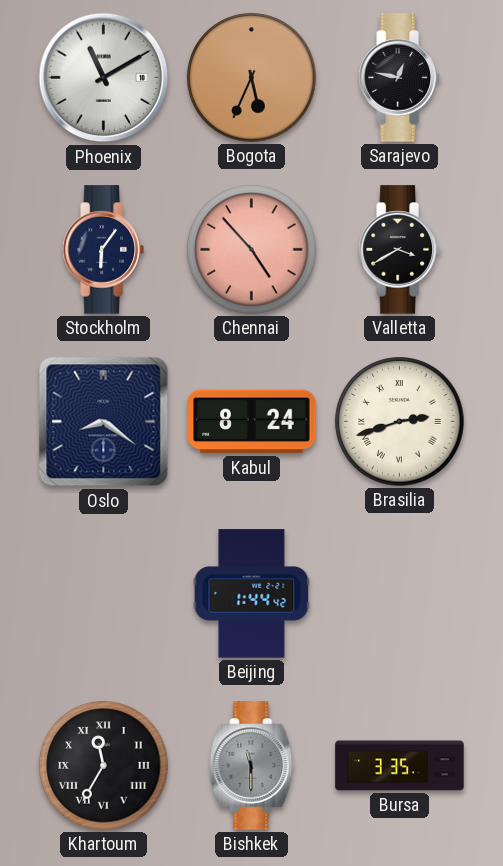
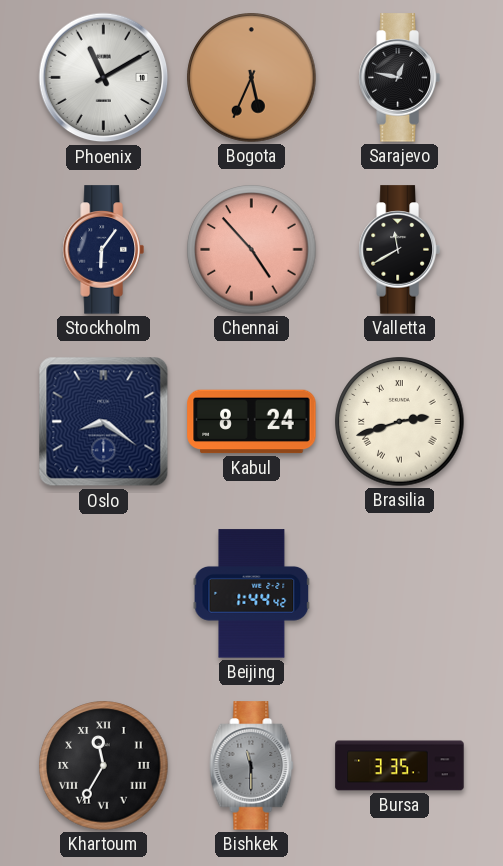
Valletta: 3:40 -> 11:40
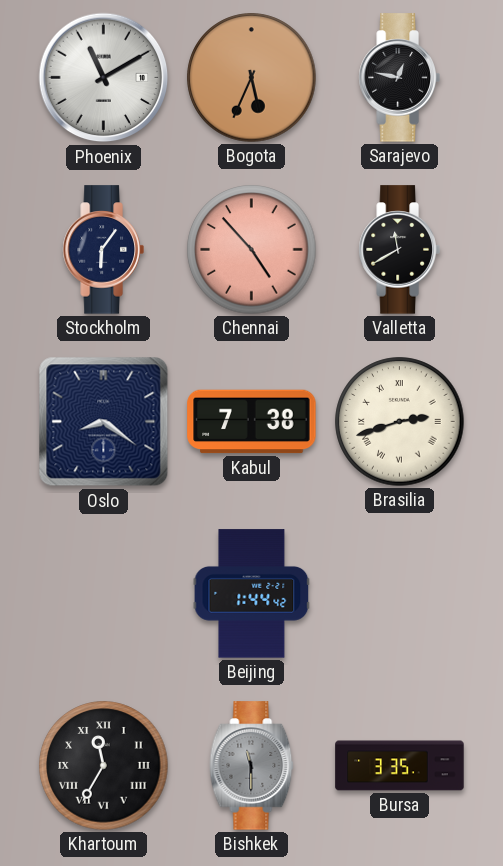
Kabul: 8:24 -> 7:38
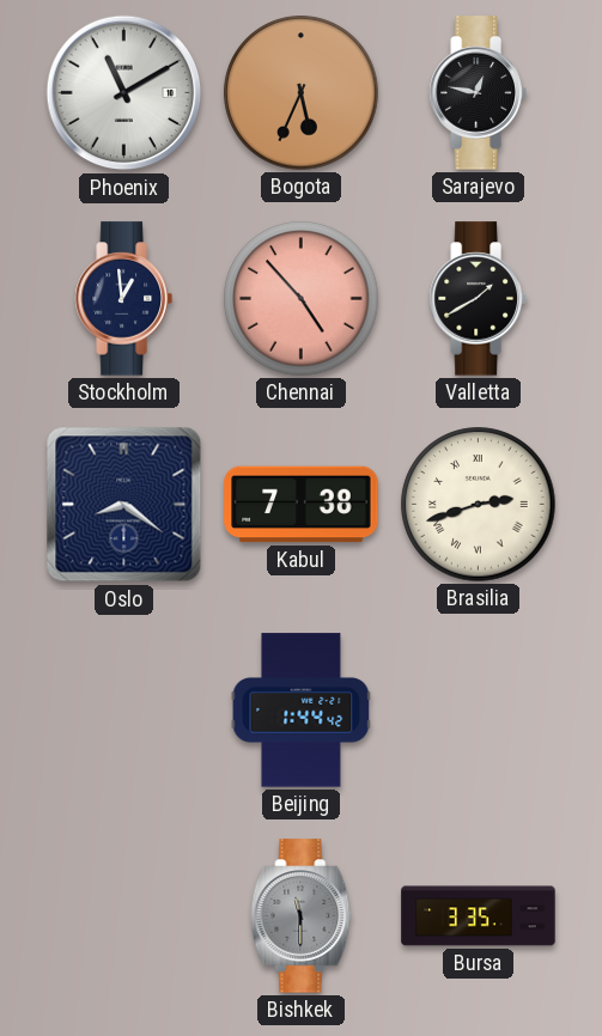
Stockholm: 6:06 -> 12:59
Valletta: 11:40 -> 1:40
Khartoum: 11:35 -> none
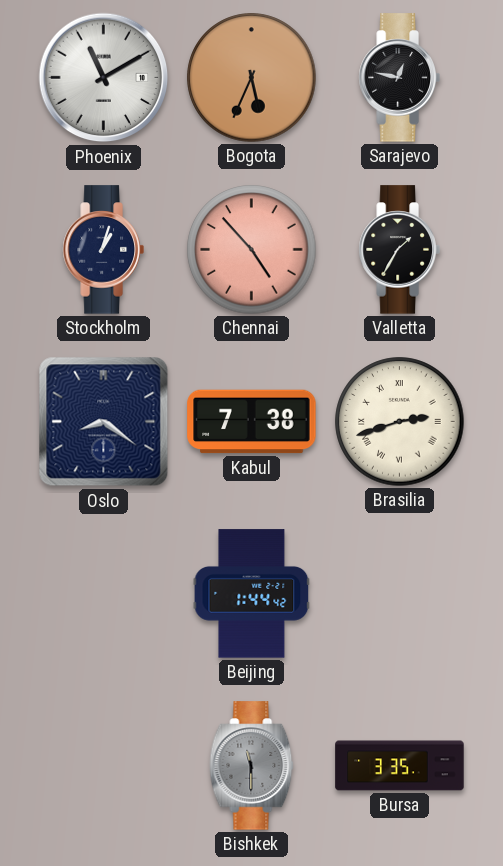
Stockholm: 12:59 -> 1:03
Valletta: 1:40 -> 1:35
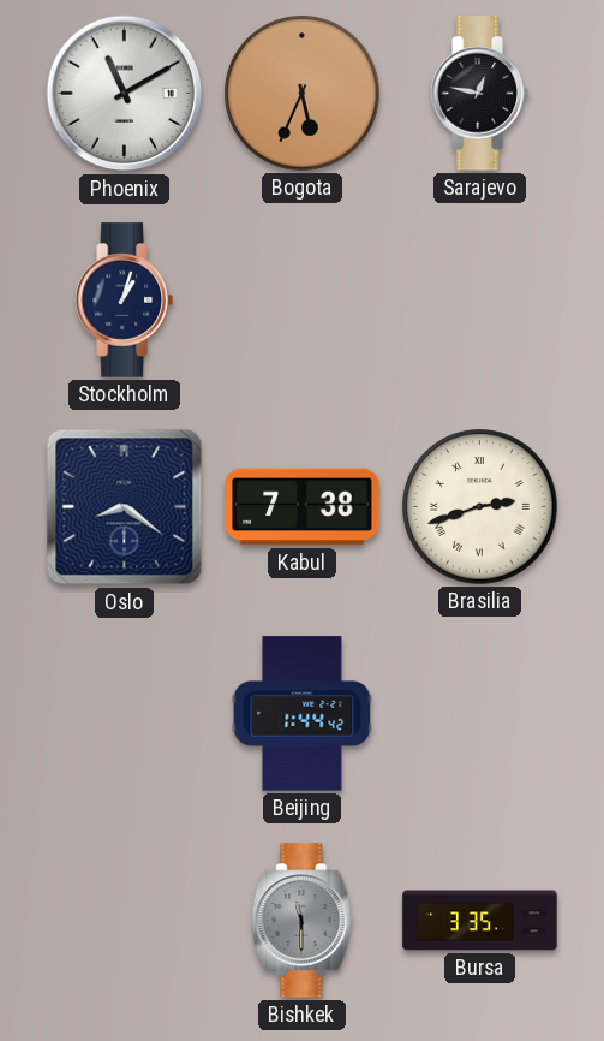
Chennai: 4:53 -> none
Valletta: 1:35 -> none
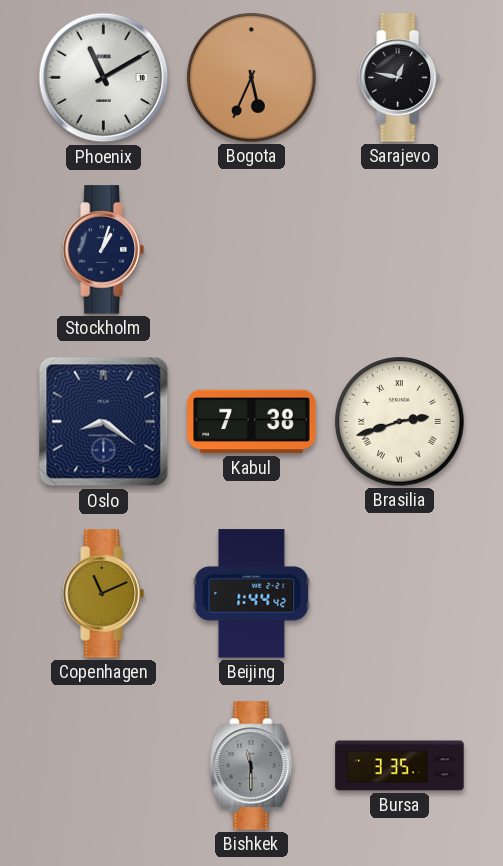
Copenhagen: none -> 11:11
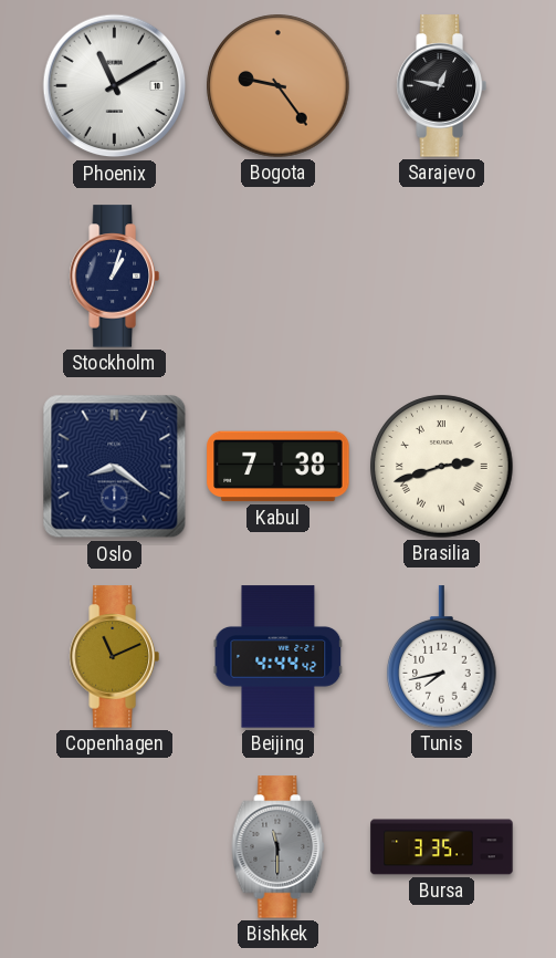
Bogota: 5:34 -> 9:24
Beijing: 1:44 -> 4:44
Tunis: none -> 7:43
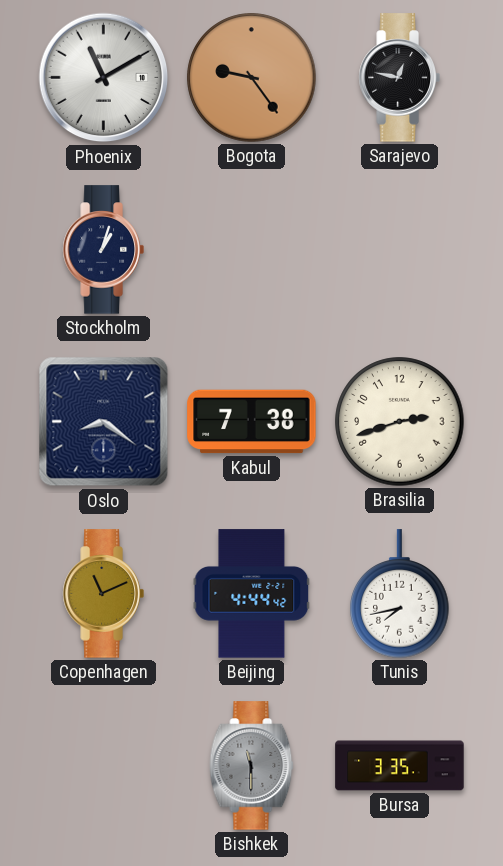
Brasilia numerals: Roman -> Arabic
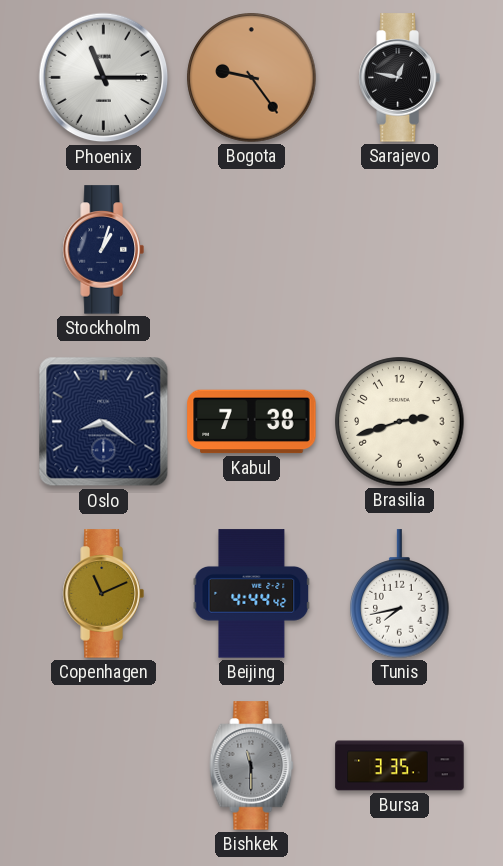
Phoenix: 11:10 -> 11:15
